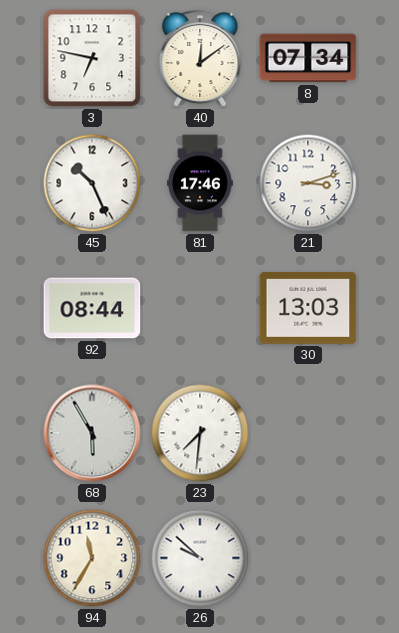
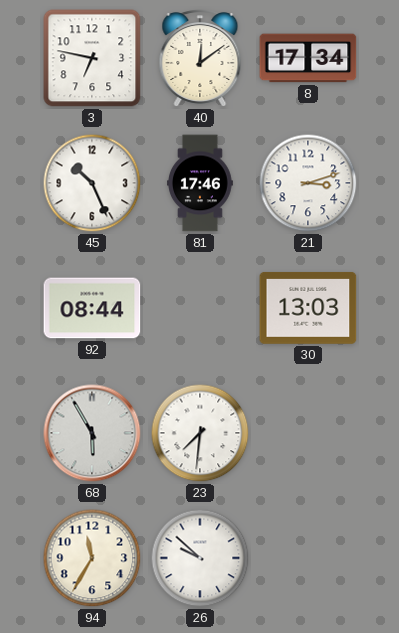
8: 07:34 -> 17:34
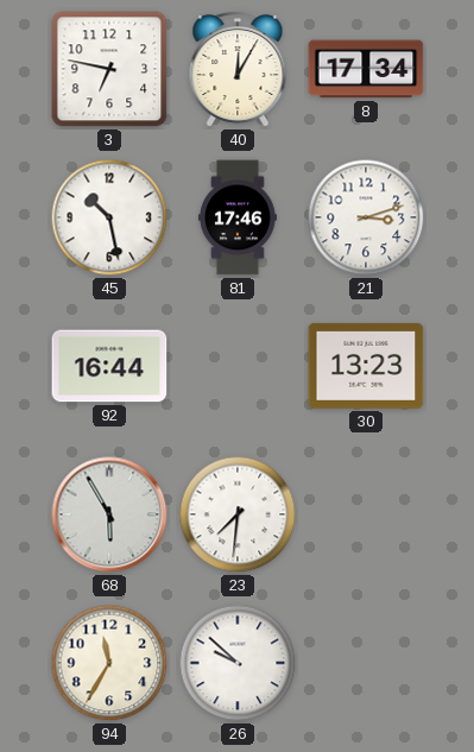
40: 12:09 -> 12:05
45: 10:26 -> 10:28
92: 08:44 -> 16:44
30: 13:03 -> 13:23
